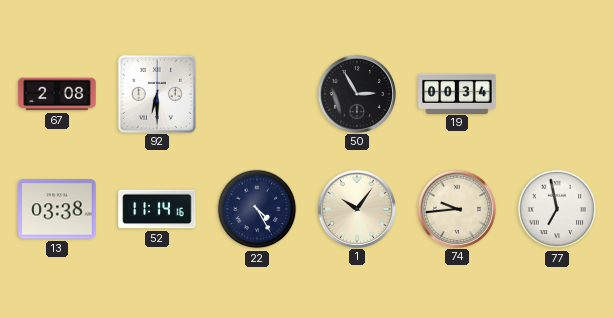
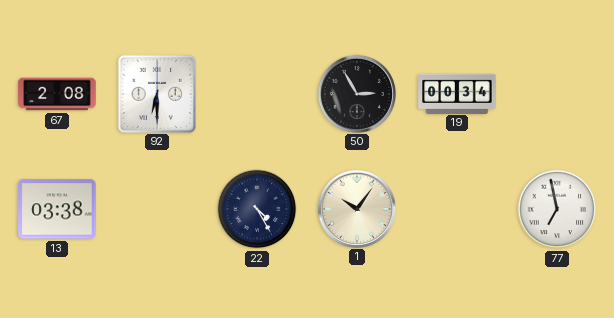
52: 11:14 -> none
74: 9:44 -> none
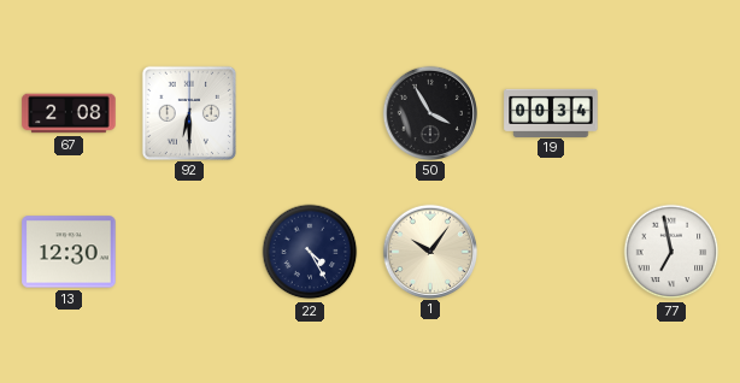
50: 2:55 -> 3:55
13: 03:38 -> 12:30
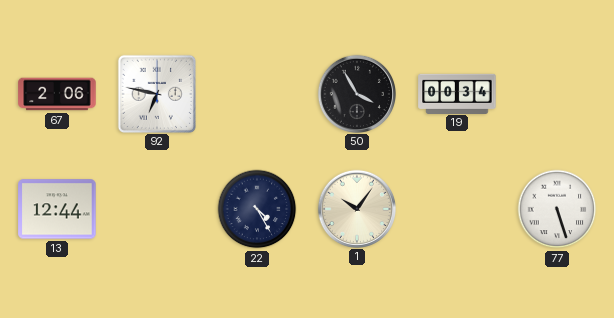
67: 2:08 -> 2:06
92: 6:30 -> 6:47
13: 12:30 -> 12:44
77: 6:58 -> 5:27
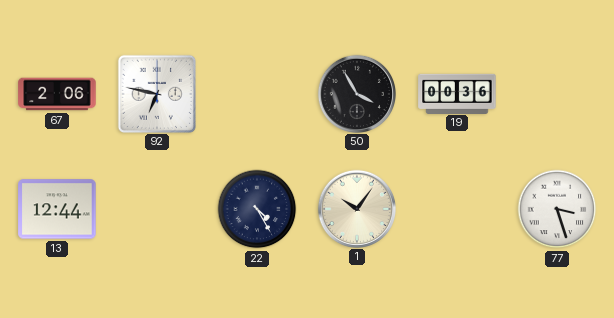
19: 00:34 -> 00:36
77: 5:27 -> 3:27
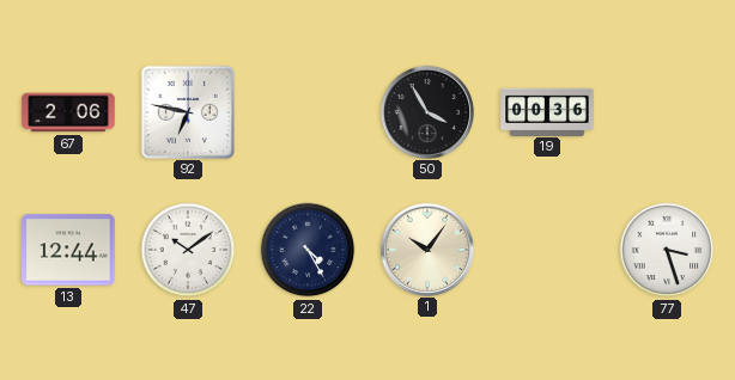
47: none -> 10:09
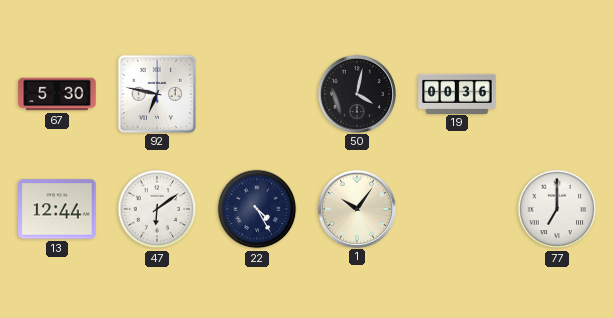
67: 2:06 -> 5:30
50: 3:55 -> 4:02
47: 10:09 -> 6:09
77: 3:27 -> 7:00
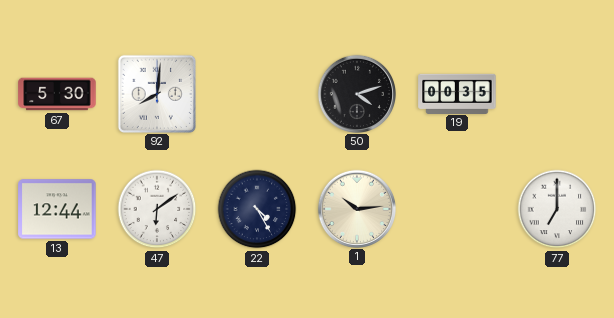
92: 6:47 -> 8:01
50: 4:02 -> 4:12
19: 00:36 -> 00:35
1: 10:06 -> 10:14
